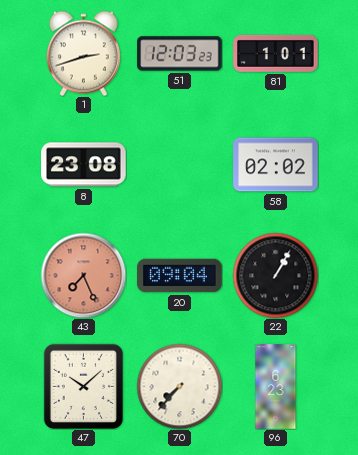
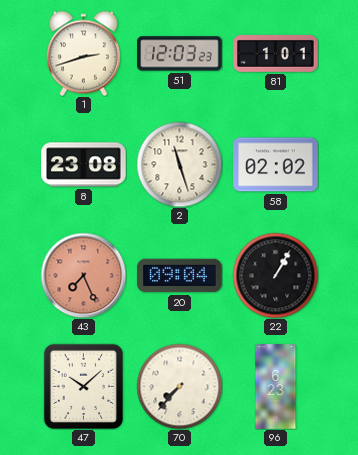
2: none -> 11:27
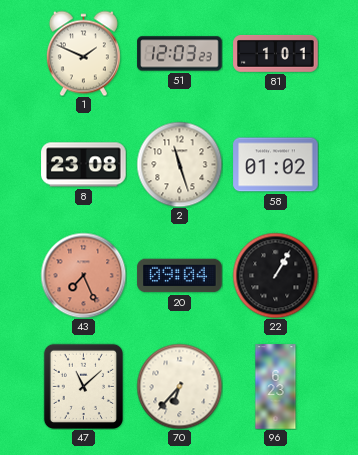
1: 2:42 -> 1:49
58: 02:02 -> 01:02
47: 10:08 -> 11:08
70: 7:37 -> 6:37
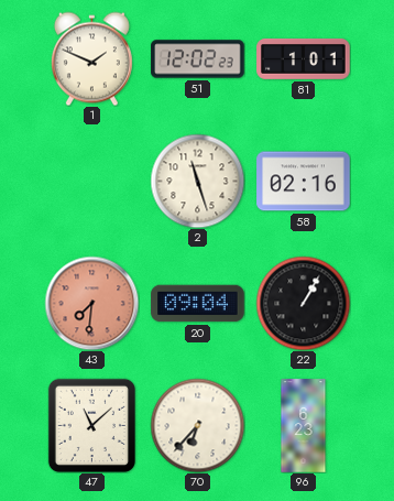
51: 12:03 -> 12:02
8: 23:08 -> none
58: 01:02 -> 02:16
43: 7:26 -> 7:31
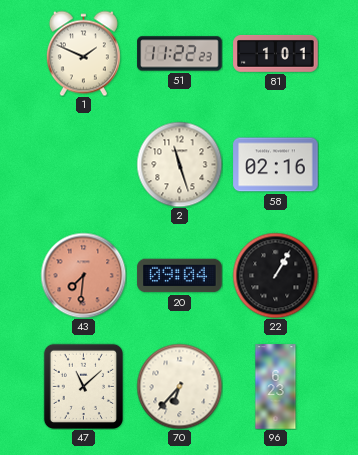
51: 12:02 -> 11:22
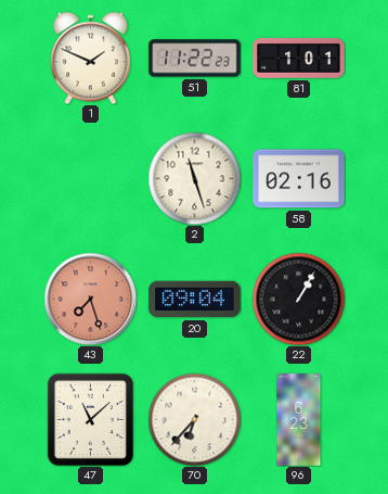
43: 7:31 -> 7:27
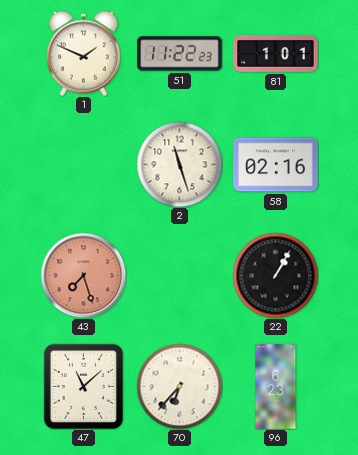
20: 09:04 -> none
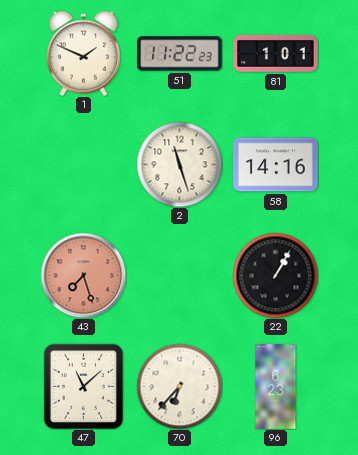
58: 02:16 -> 14:16
